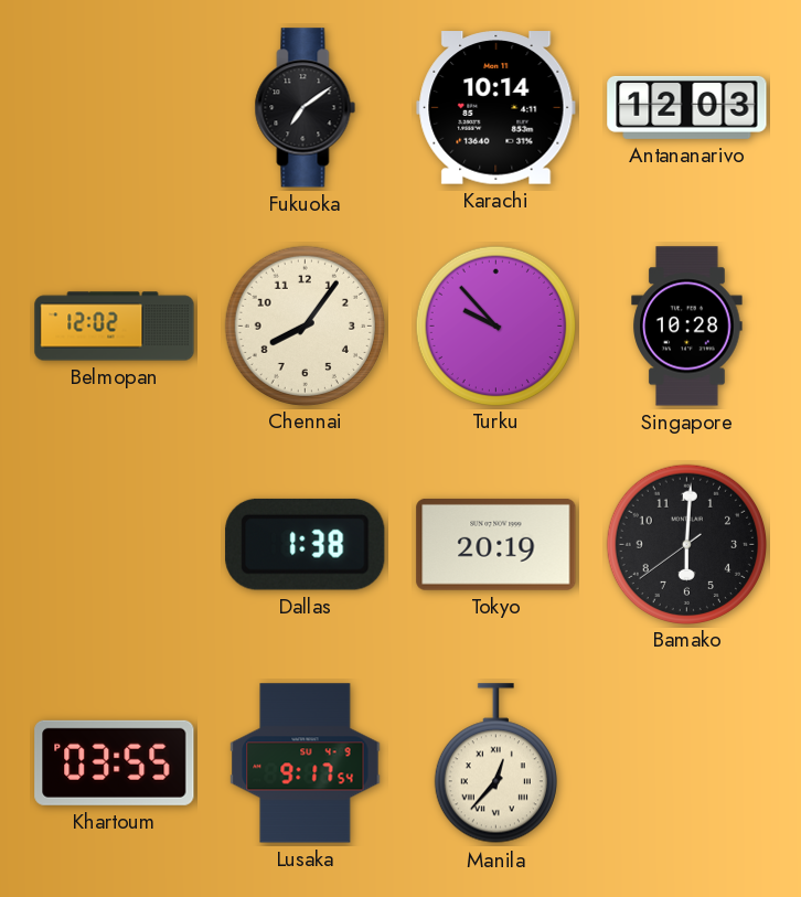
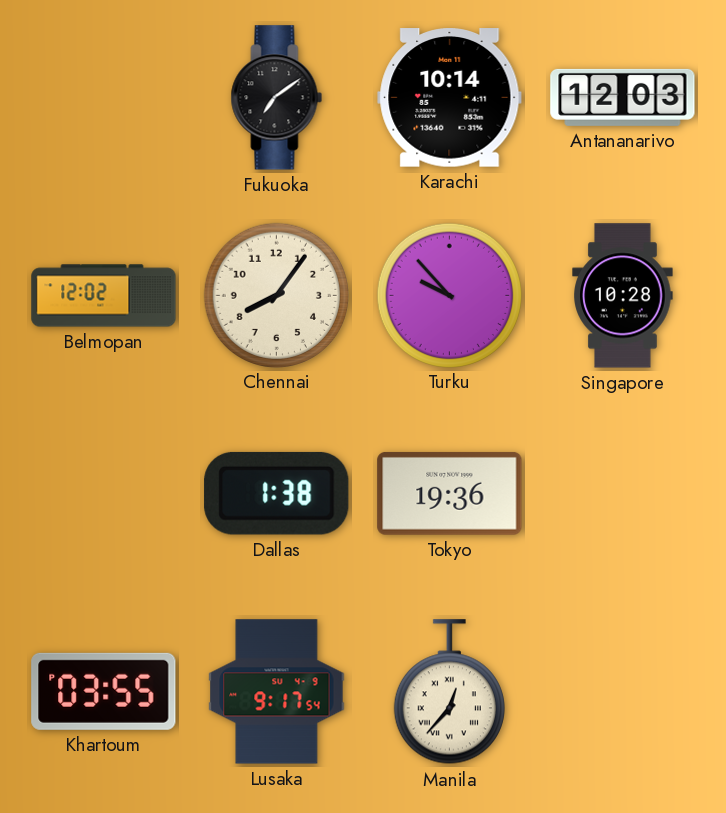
Tokyo: 20:19 -> 19:36
Bamako: 6:00 -> none
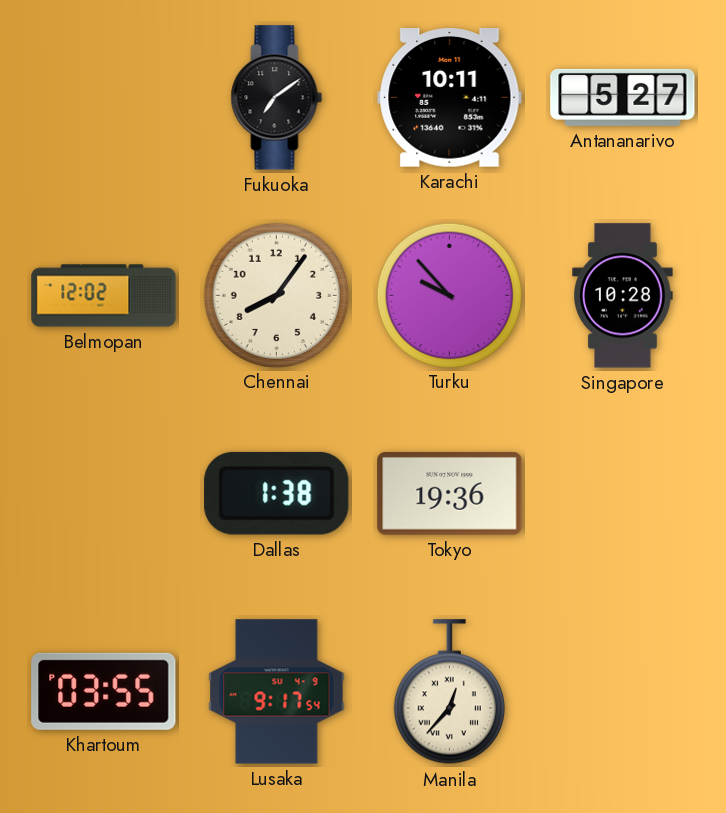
Karachi: 10:14 -> 10:11
Antananarivo: 12:03 -> 5:27
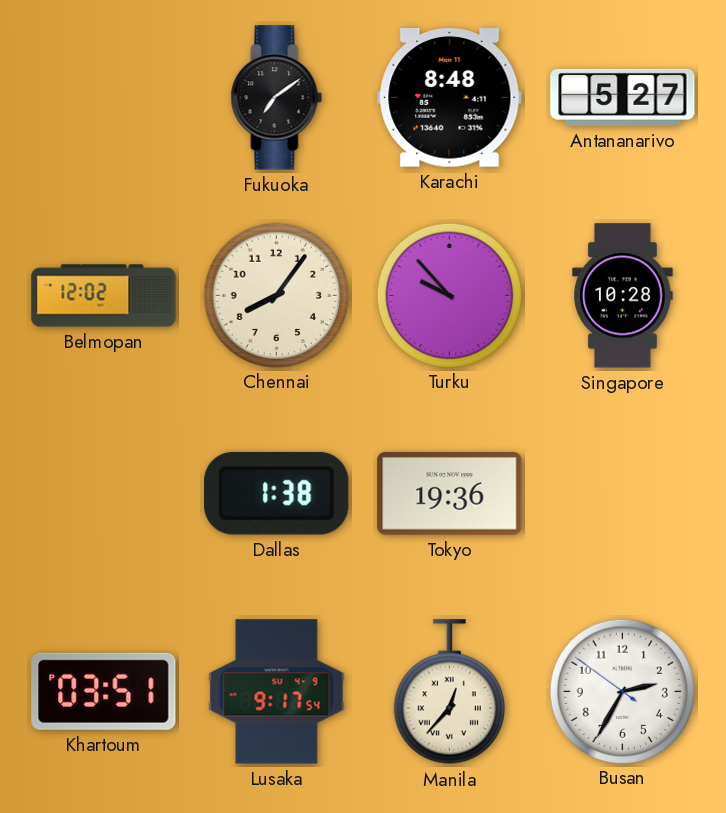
Karachi: 10:11 -> 8:48
Khartoum: 03:55 -> 03:51
Busan: none -> 2:34
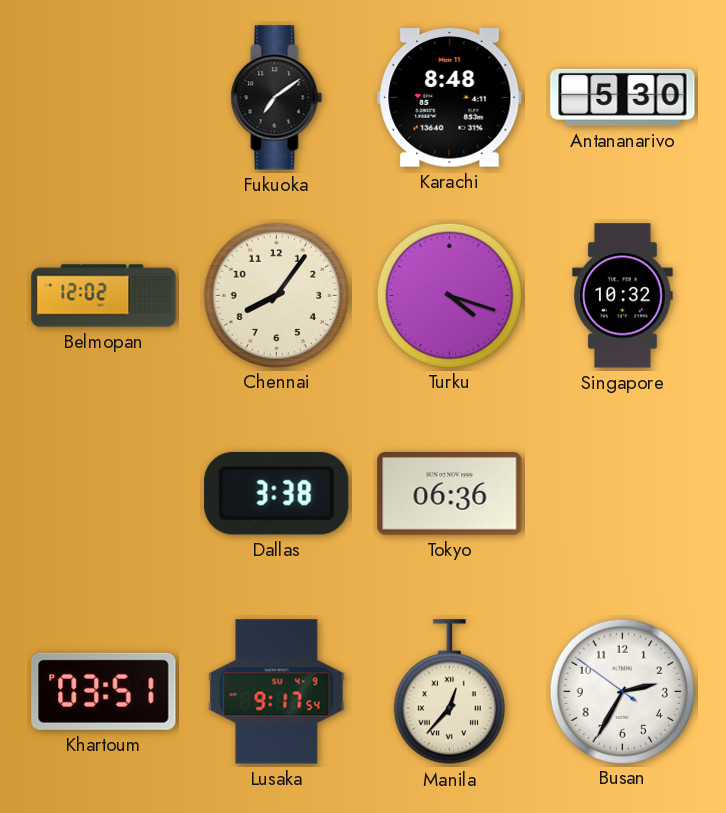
Antananarivo: 5:27 -> 5:30
Turku: 9:53 -> 4:18
Singapore: 10:28 -> 10:32
Dallas: 1:38 -> 3:38
Tokyo: 19:36 -> 06:36
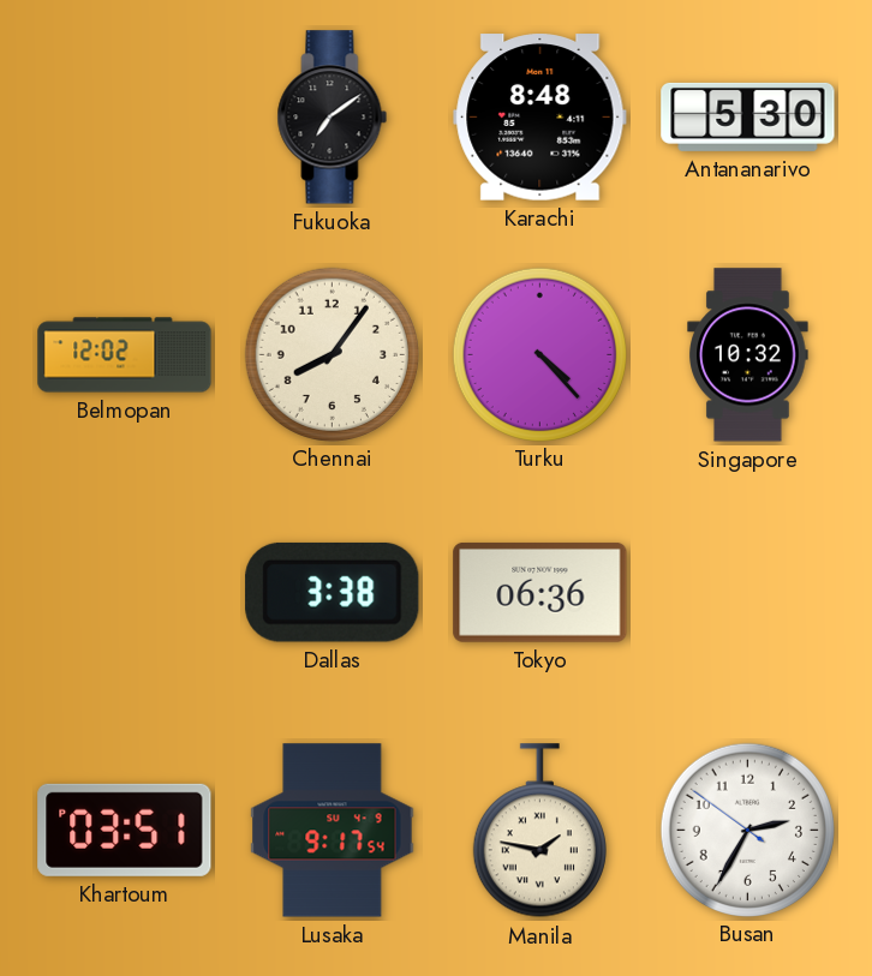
Turku: 4:18 -> 4:23
Manila: 12:37 -> 1:47
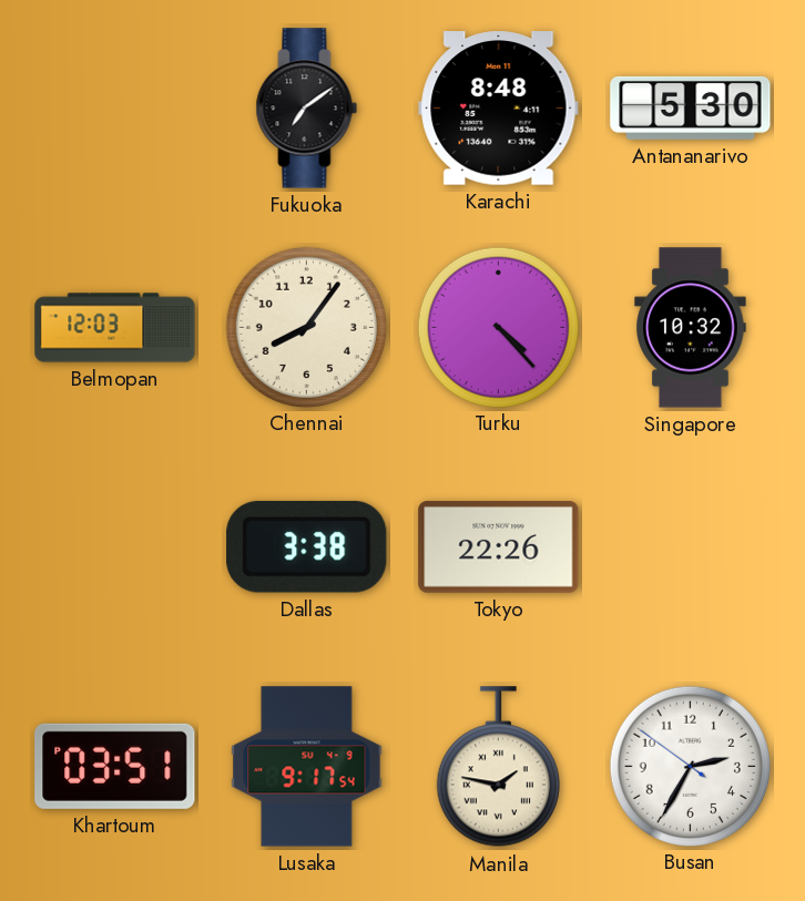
Belmopan: 12:02 -> 12:03
Tokyo: 06:36 -> 22:26
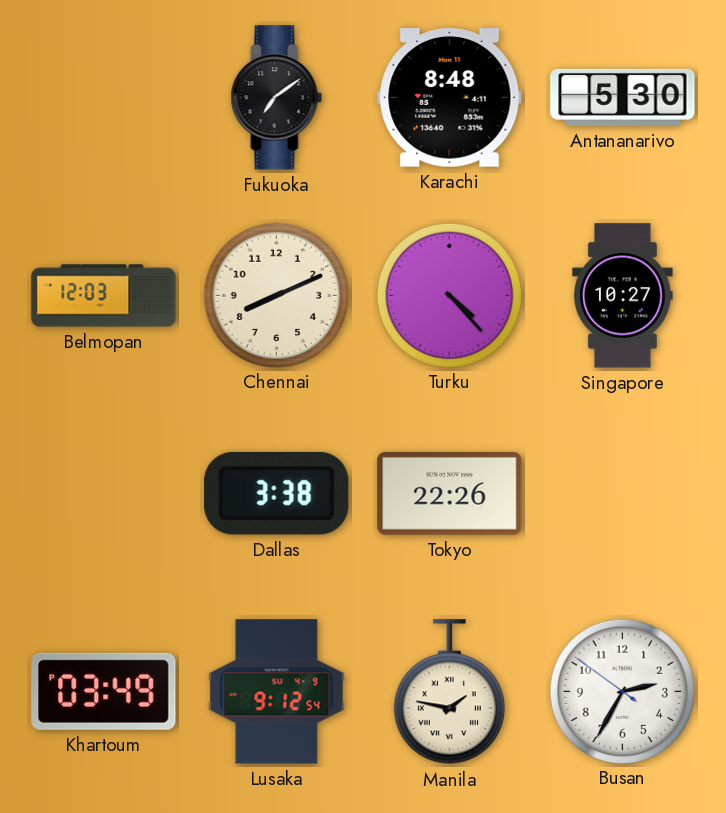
Chennai: 8:06 -> 8:11
Singapore: 10:32 -> 10:27
Khartoum: 03:51 -> 03:49
Lusaka: 9:17 -> 9:12
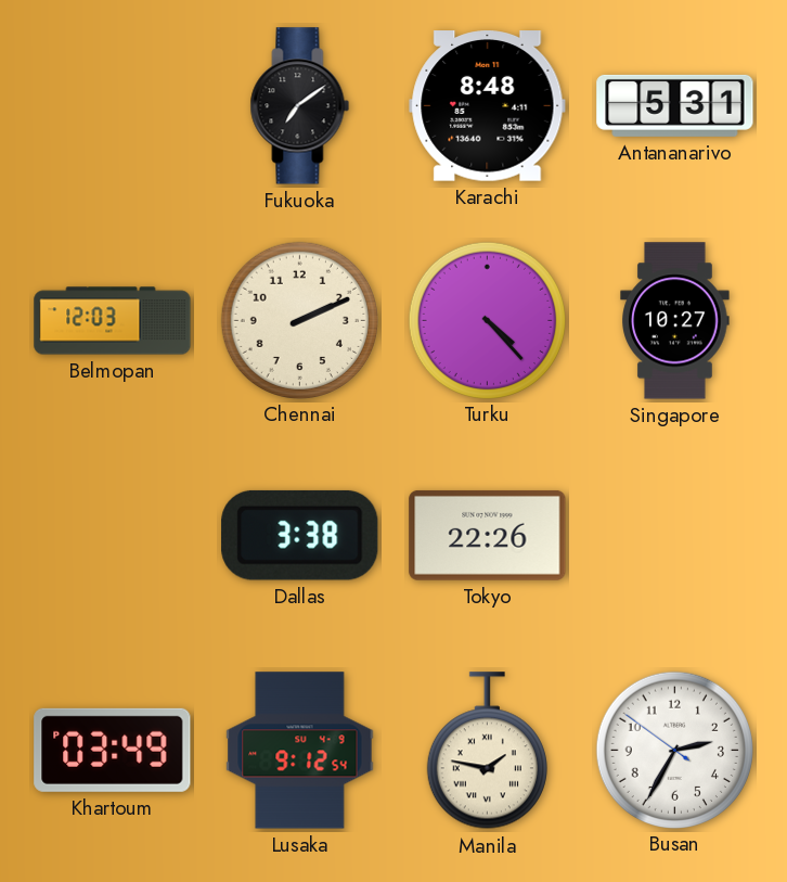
Antananarivo: 5:30 -> 5:31
Chennai: 8:11 -> 2:11
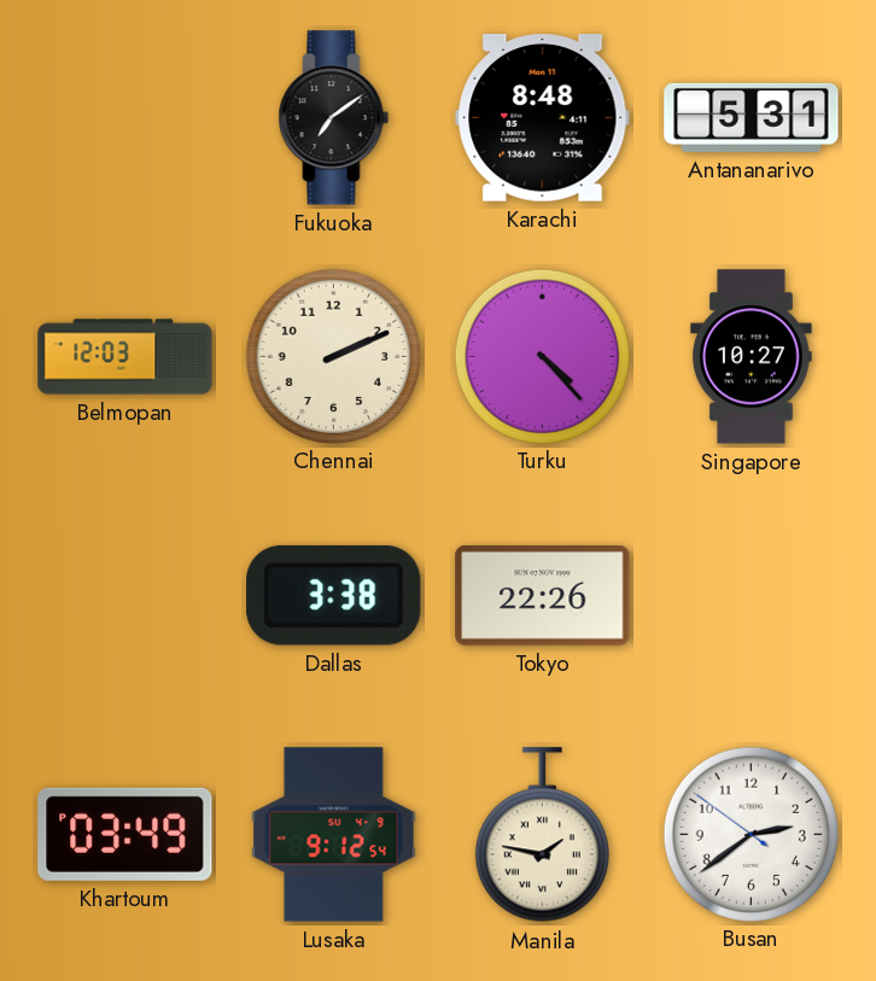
Busan: 2:34 -> 2:38
